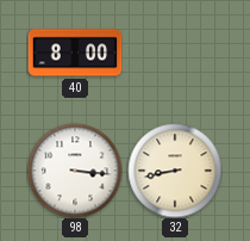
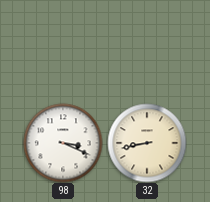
40: 8:00 -> none
98: 3:16 -> 3:19
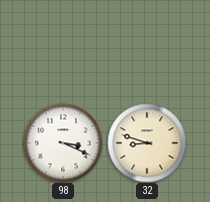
32: 8:43 -> 8:48
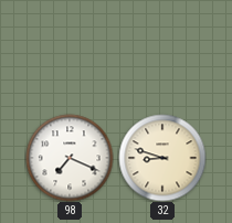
98: 3:19 -> 7:19
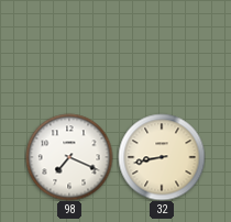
32: 8:48 -> 8:43
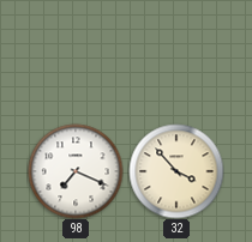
32: 8:43 -> 3:53
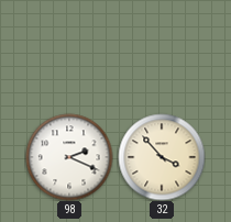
98: 7:19 -> 2:19
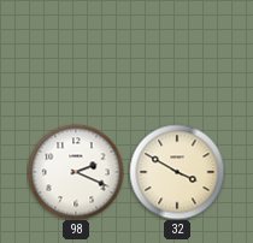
32: 3:53 -> 3:50
